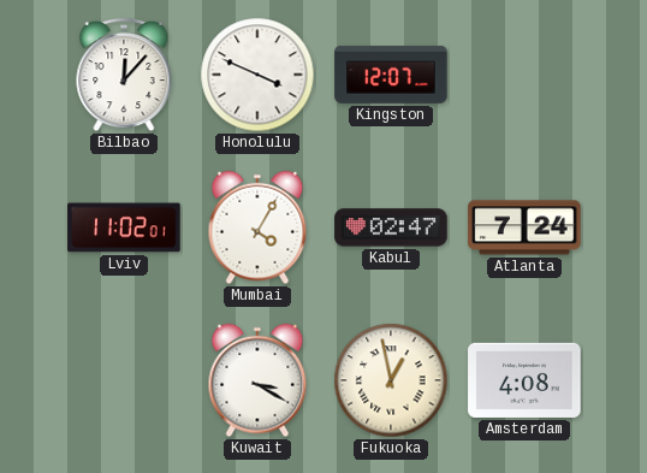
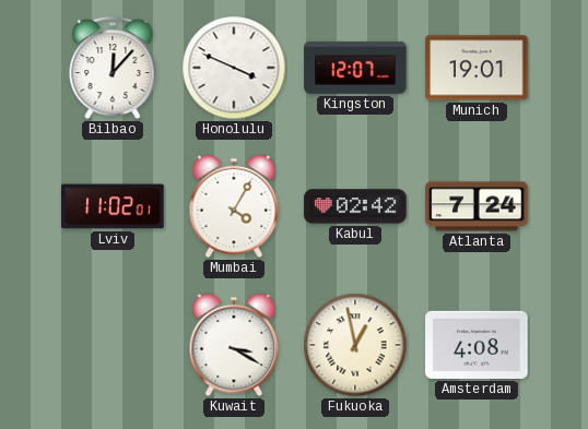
Munich: none -> 19:01
Kabul: 02:47 -> 02:42
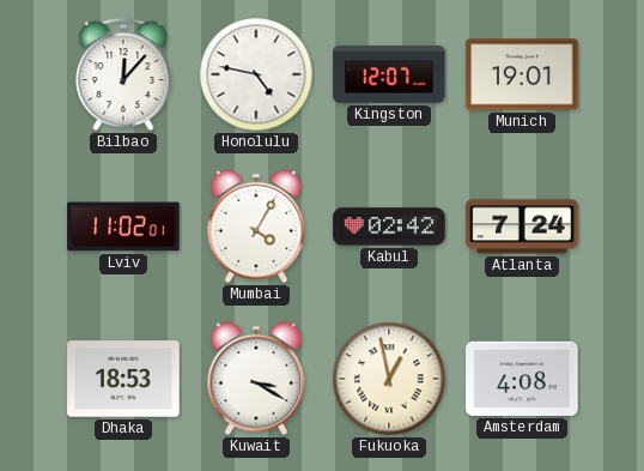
Honolulu: 3:49 -> 4:47
Dhaka: none -> 18:53
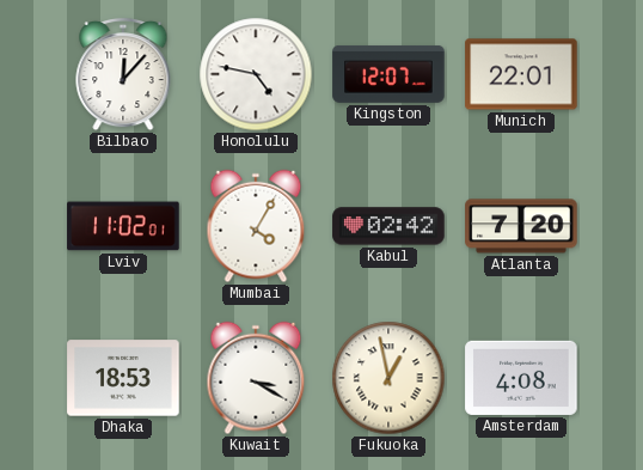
Munich: 19:01 -> 22:01
Atlanta: 7:24 -> 7:20
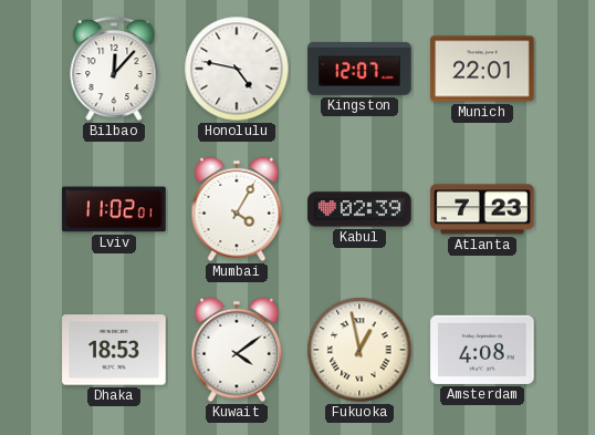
Kabul: 02:42 -> 02:39
Atlanta: 7:20 -> 7:23
Kuwait: 3:20 -> 4:09
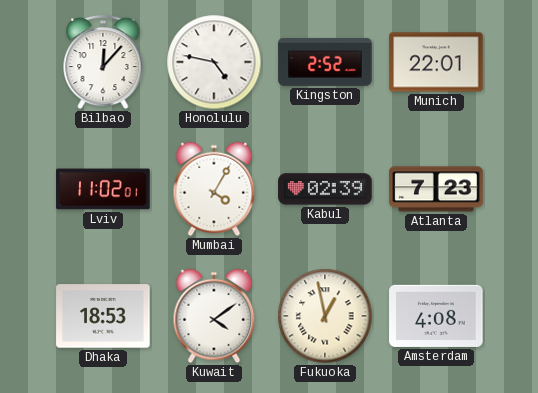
Kingston: 12:07 -> 2:52
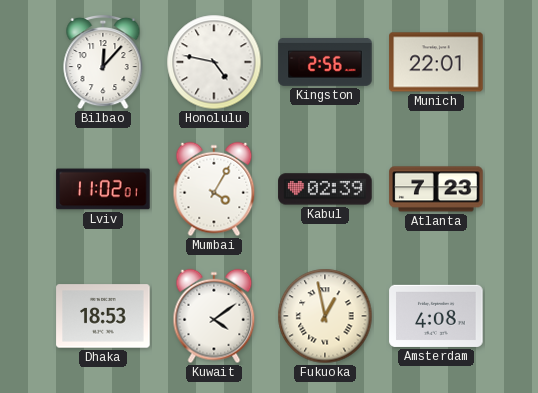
Kingston: 2:52 -> 2:56
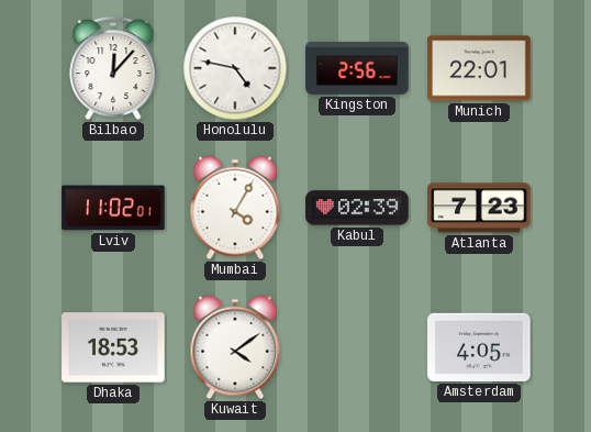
Fukuoka: 12:58 -> none
Amsterdam: 4:08 -> 4:05
